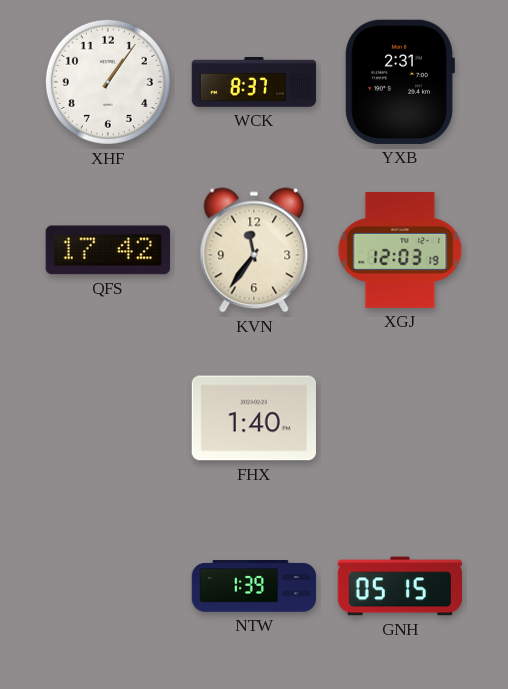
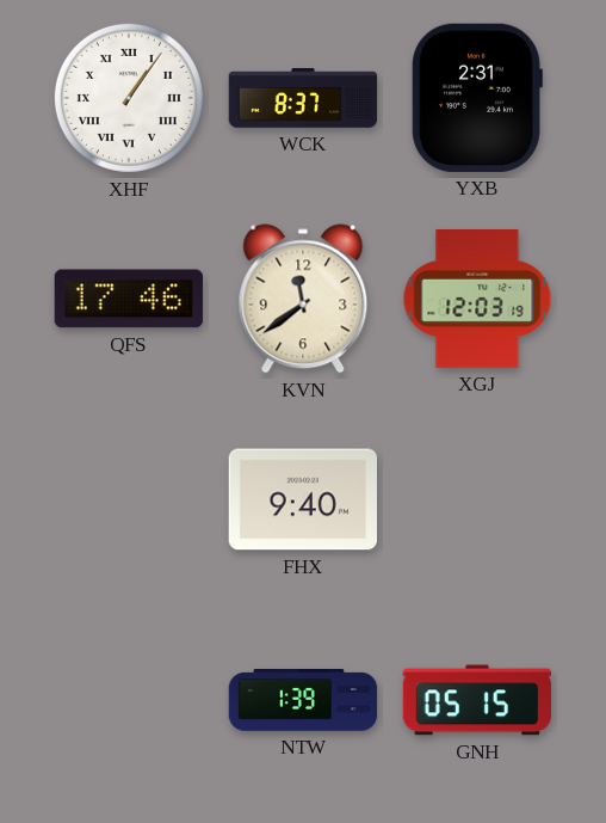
XHF numerals: Arabic -> Roman
QFS: 17:42 -> 17:46
KVN: 11:36 -> 11:39
FHX: 1:40 -> 9:40
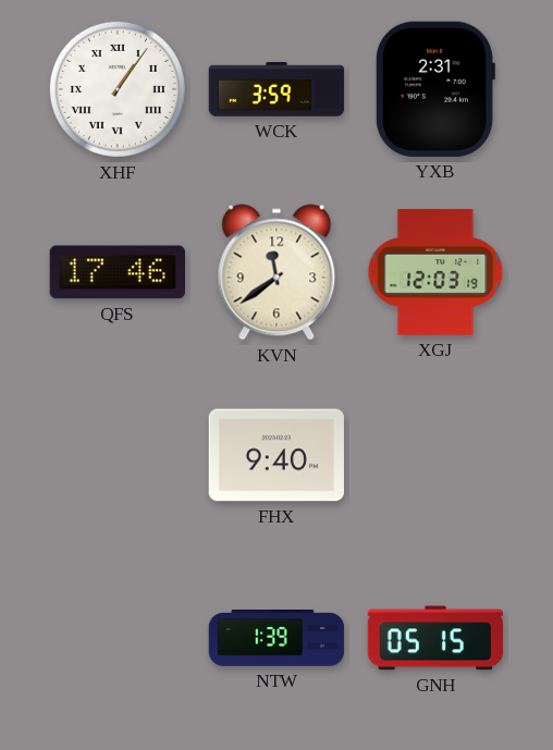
WCK: 8:37 -> 3:59
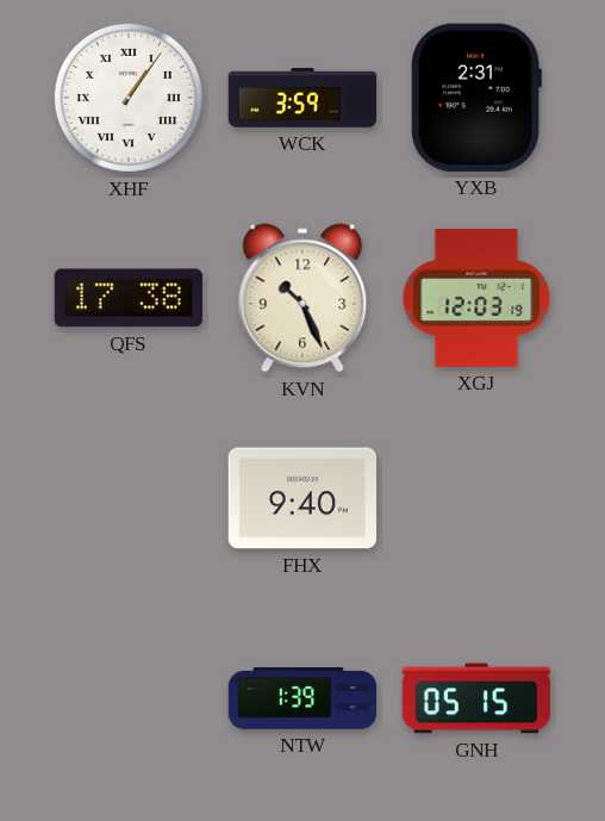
QFS: 17:46 -> 17:38
KVN: 11:39 -> 10:26
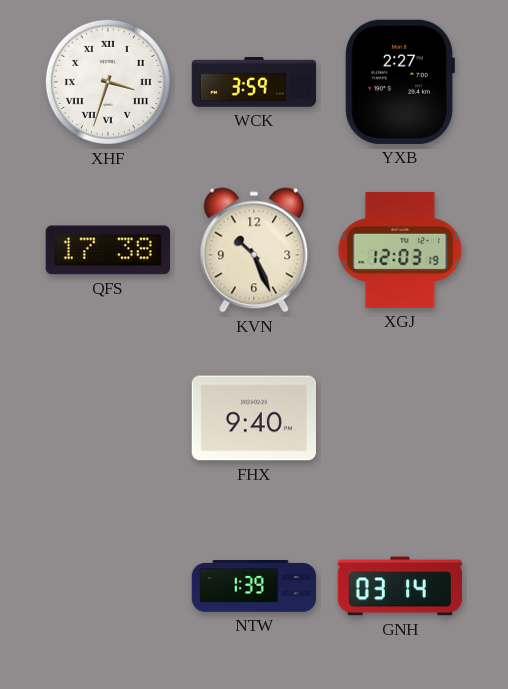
XHF: 1:06 -> 3:33
YXB: 2:31 -> 2:27
GNH: 05:15 -> 03:14
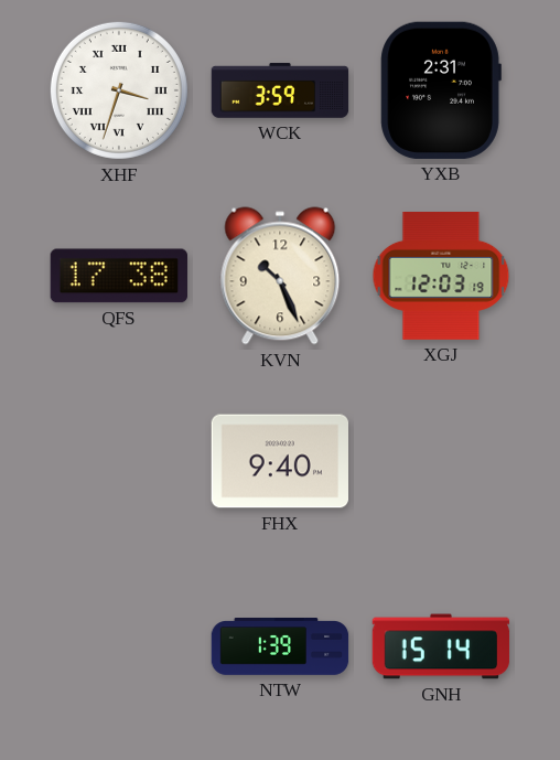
YXB: 2:27 -> 2:31
GNH: 03:14 -> 15:14
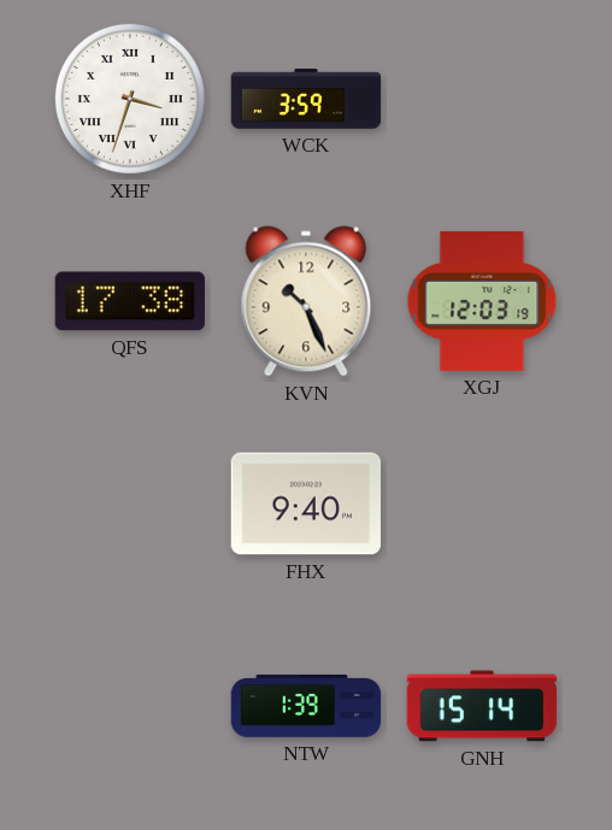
YXB: 2:31 -> none
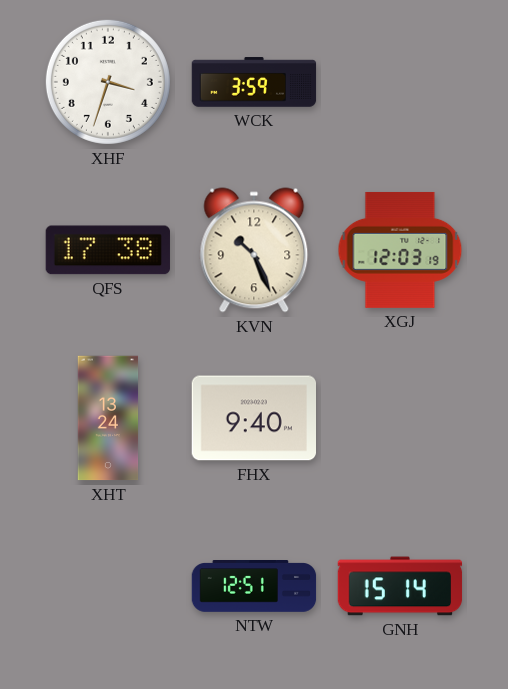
XHF numerals: Roman -> Arabic
XHT: none -> 13:24
NTW: 1:39 -> 12:51
